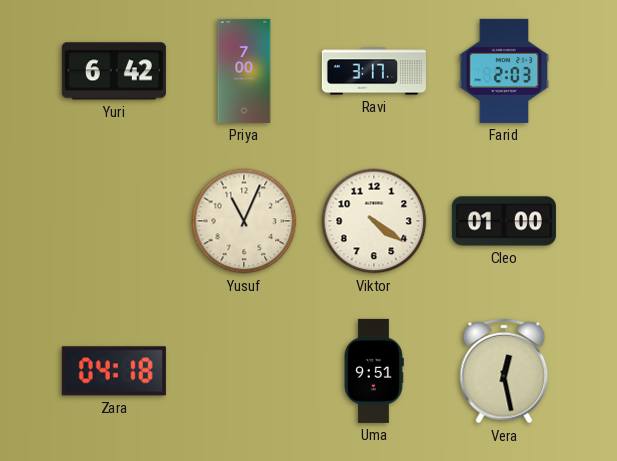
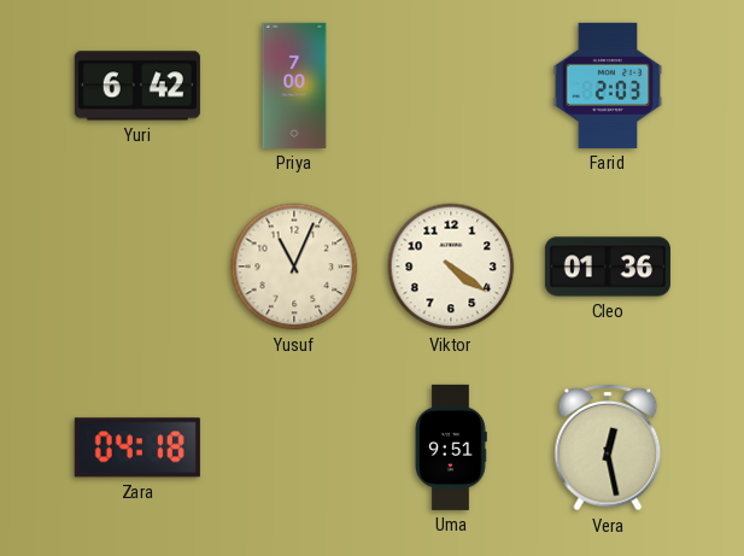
Ravi: 3:17 -> none
Cleo: 01:00 -> 01:36
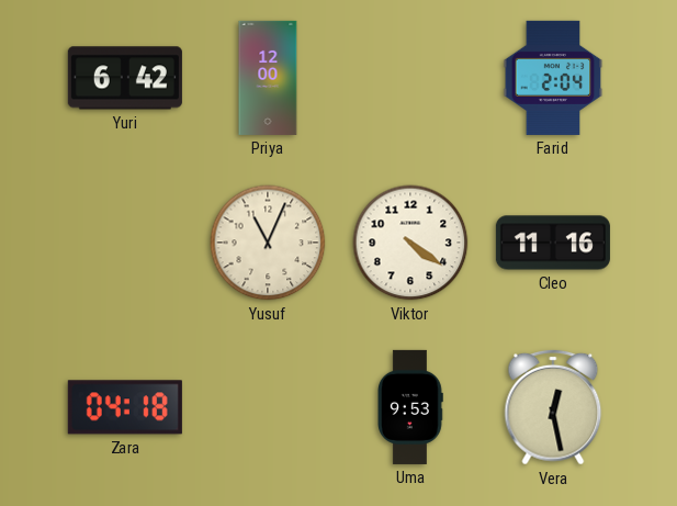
Priya: 7:00 -> 12:00
Farid: 2:03 -> 2:04
Cleo: 01:36 -> 11:16
Uma: 9:51 -> 9:53
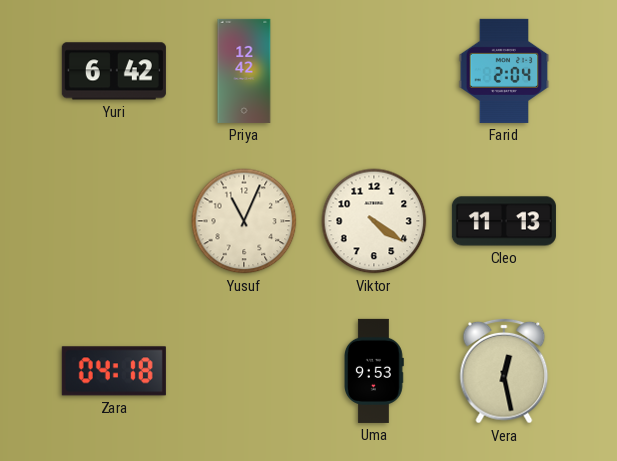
Priya: 12:00 -> 12:42
Cleo: 11:16 -> 11:13
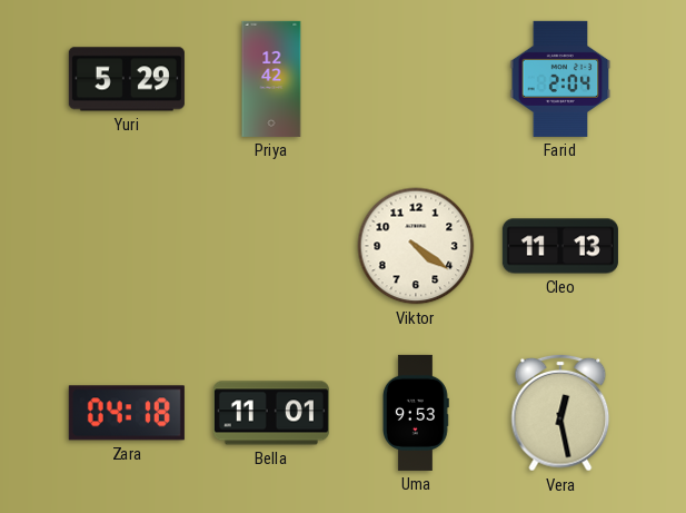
Yuri: 6:42 -> 5:29
Yusuf: 11:04 -> none
Bella: none -> 11:01
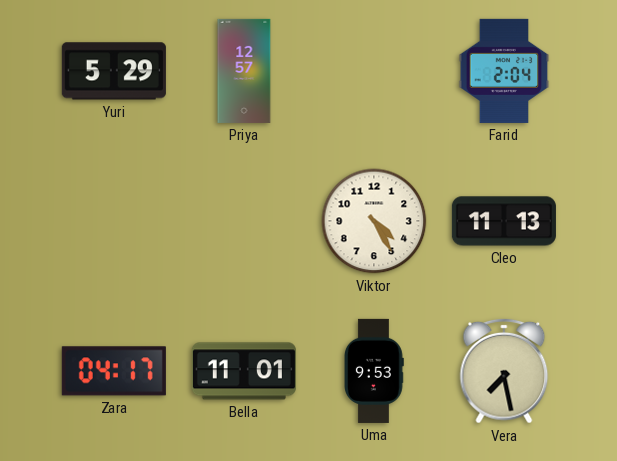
Priya: 12:42 -> 12:57
Viktor: 4:21 -> 4:25
Zara: 04:18 -> 04:17
Vera: 12:28 -> 7:28
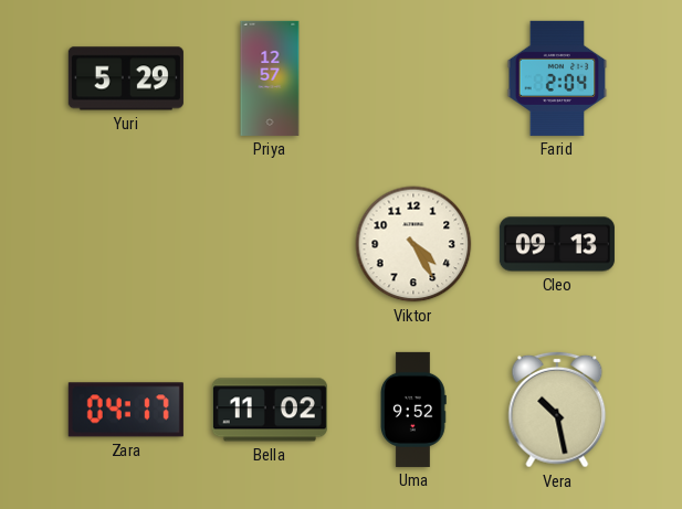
Cleo: 11:13 -> 09:13
Bella: 11:01 -> 11:02
Uma: 9:53 -> 9:52
Vera: 7:28 -> 10:28
